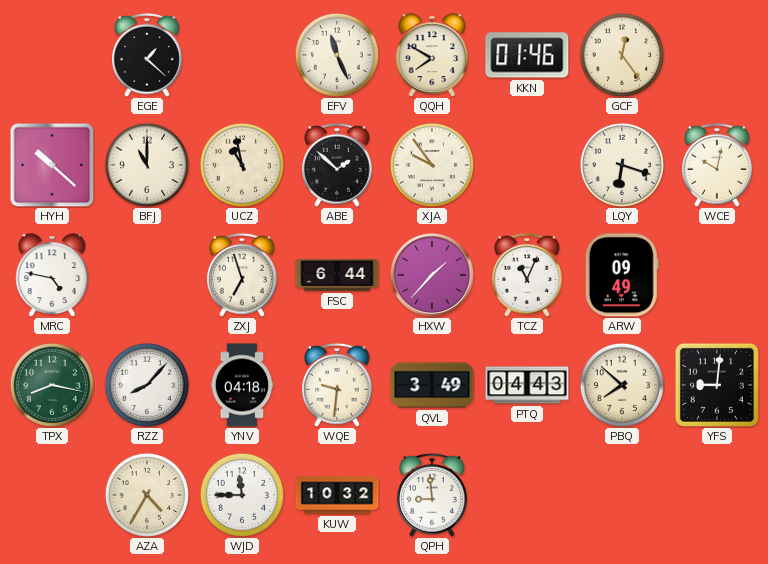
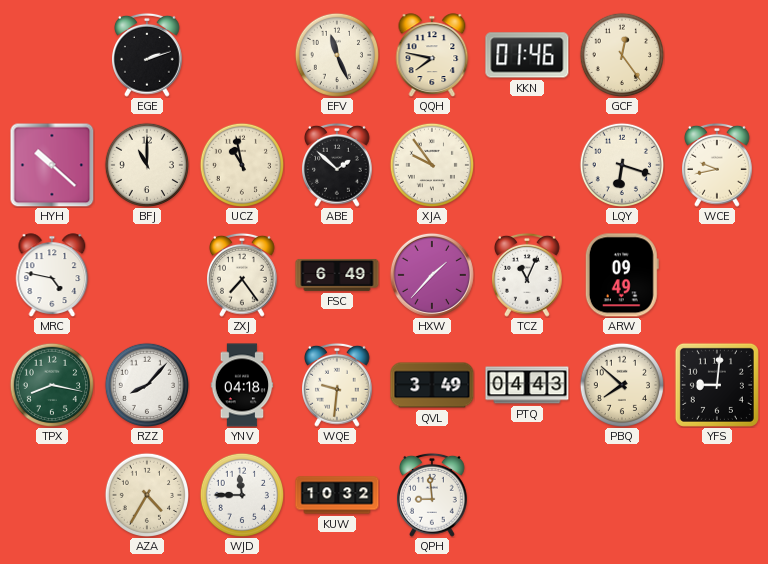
EGE: 1:22 -> 2:12
QQH: 7:50 -> 7:47
WCE: 10:02 -> 9:43
ZXJ: 6:57 -> 7:24
FSC: 6:44 -> 6:49
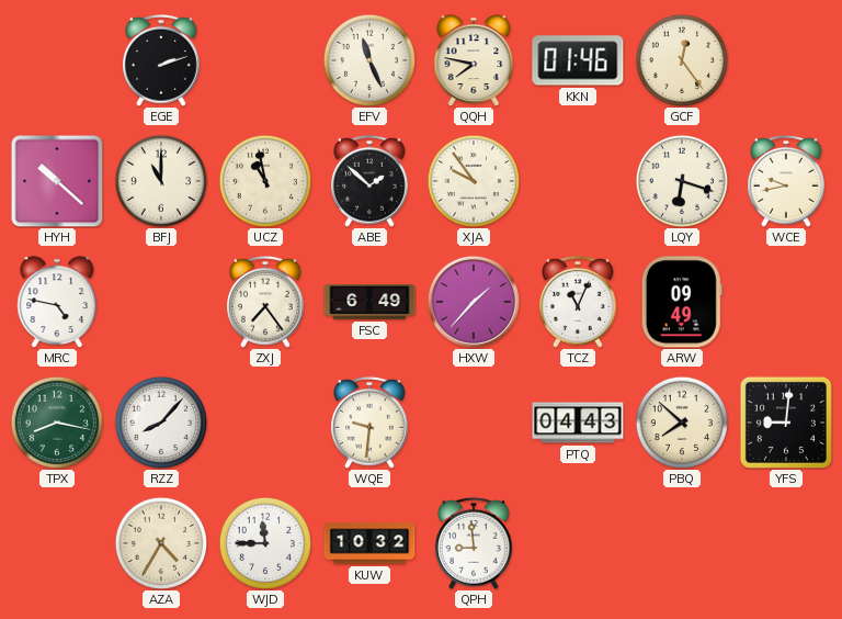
YNV: 04:18 -> none
QVL: 3:49 -> none
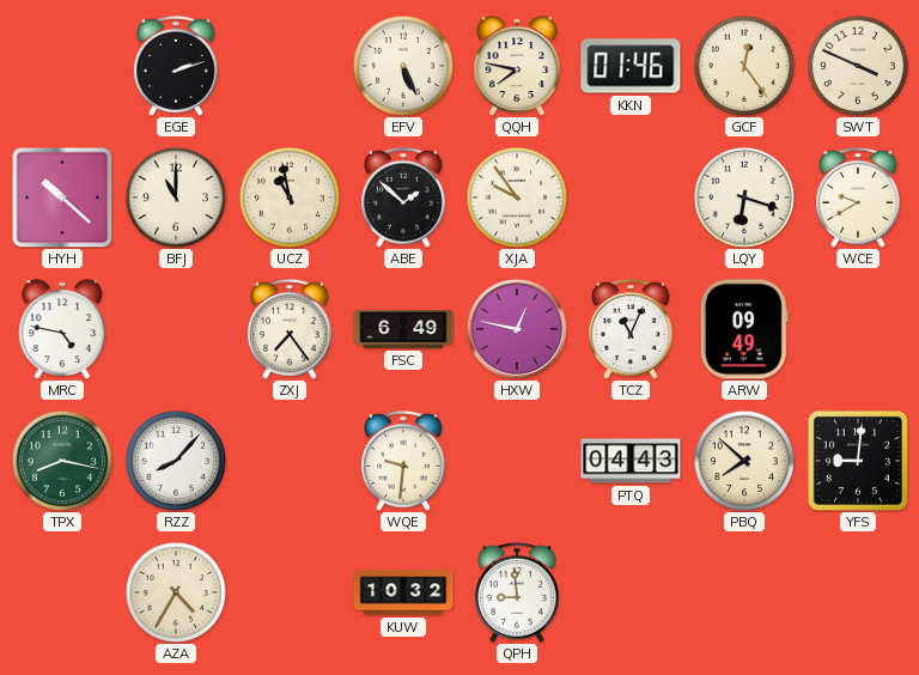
EFV: 11:26 -> 5:26
SWT: none -> 3:49
WCE: 9:43 -> 9:40
HXW: 1:37 -> 12:47
WJD: 11:45 -> none
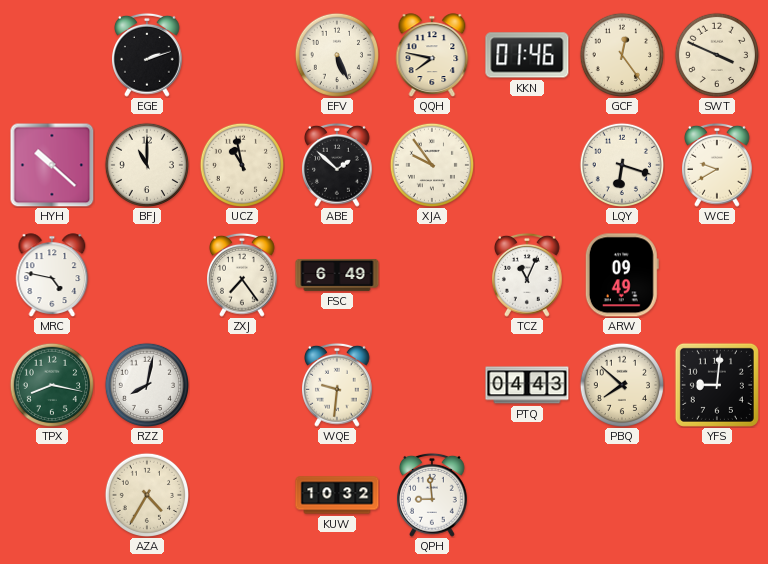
HXW: 12:47 -> none
RZZ: 8:07 -> 8:02
